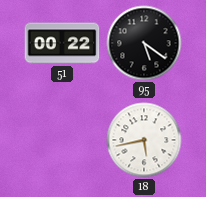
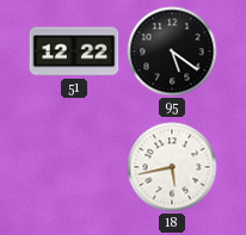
51: 00:22 -> 12:22
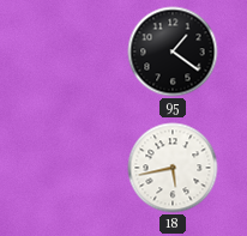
51: 12:22 -> none
95: 5:21 -> 1:21
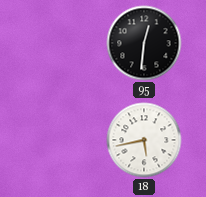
95: 1:21 -> 12:31
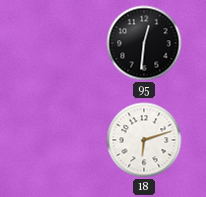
18: 5:43 -> 6:12
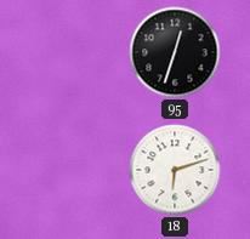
95: 12:31 -> 12:33
